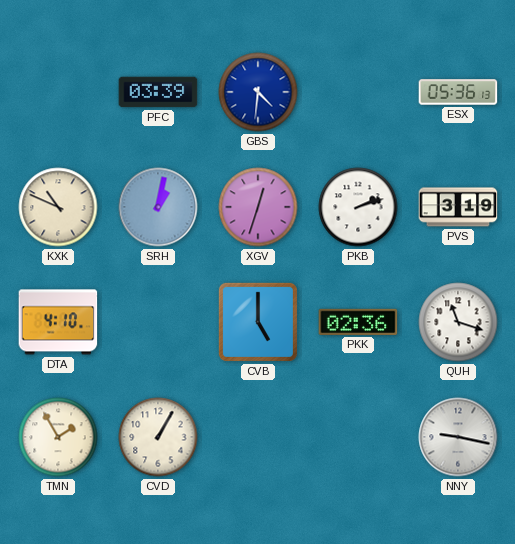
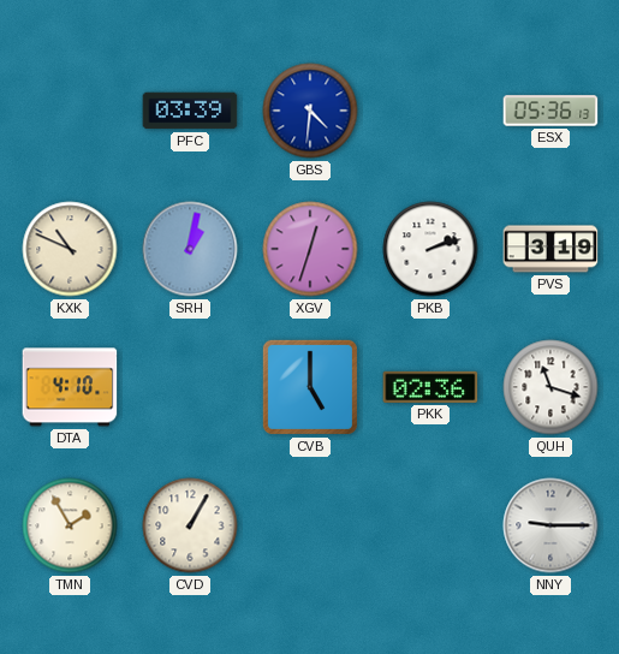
NNY: 9:17 -> 9:15
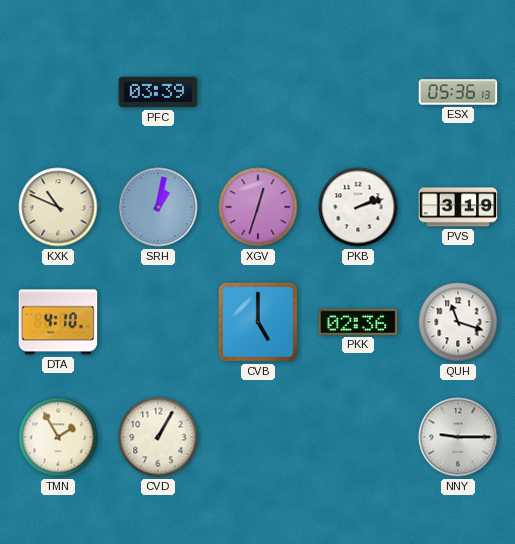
GBS: 4:31 -> none
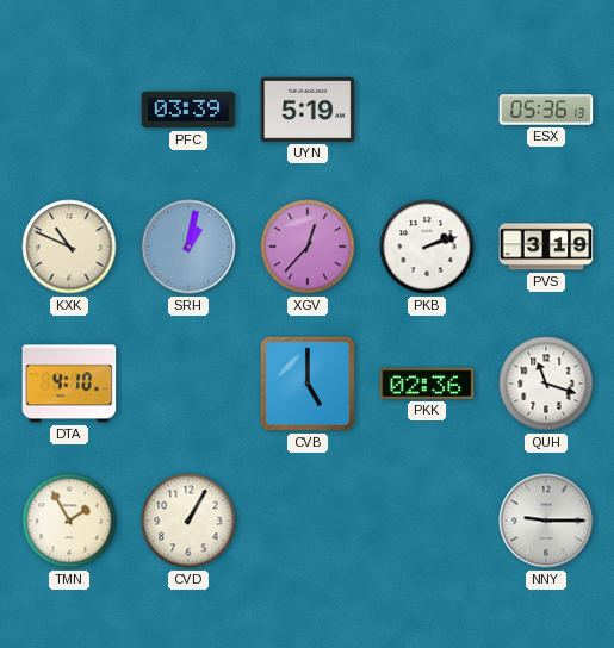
UYN: none -> 5:19
XGV: 12:33 -> 12:37
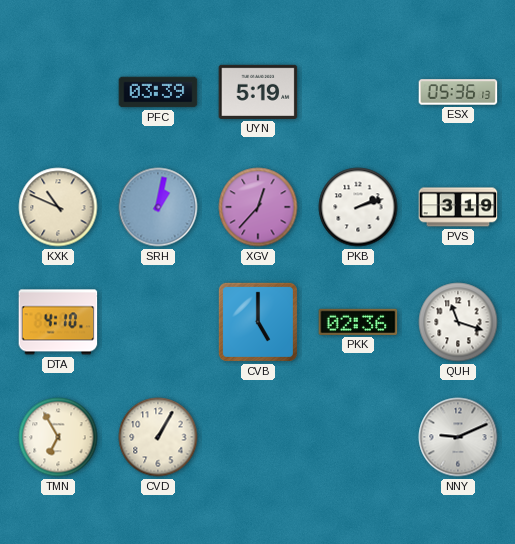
TMN: 1:55 -> 6:55
NNY: 9:15 -> 9:11
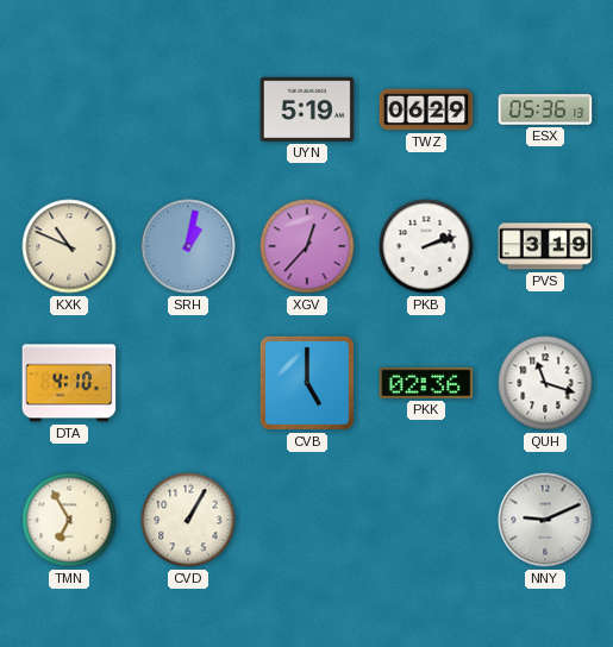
PFC: 03:39 -> none
TWZ: none -> 06:29
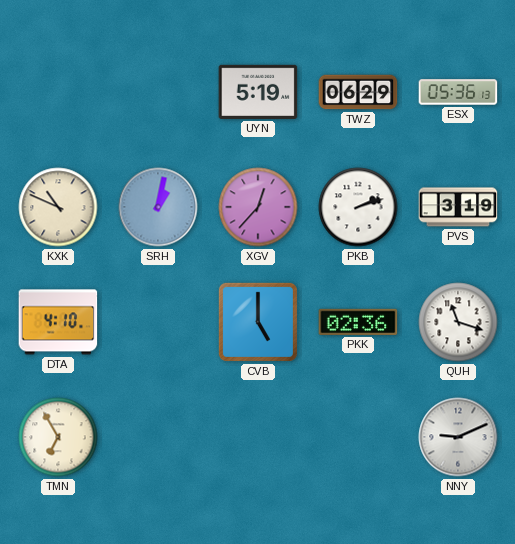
CVD: 1:05 -> none
